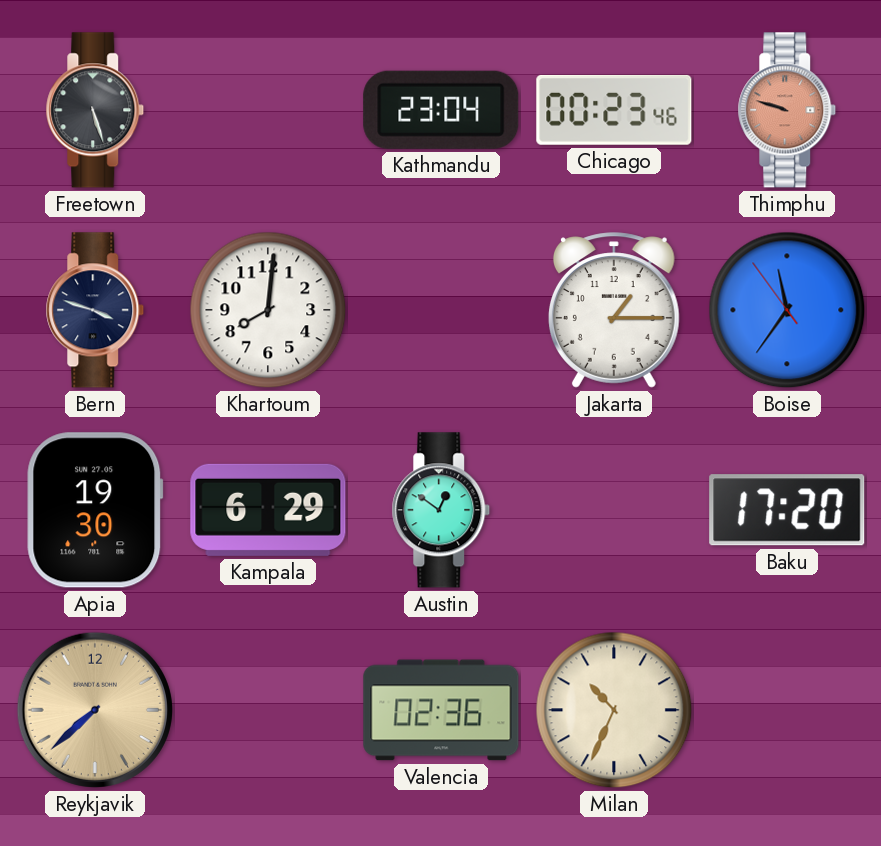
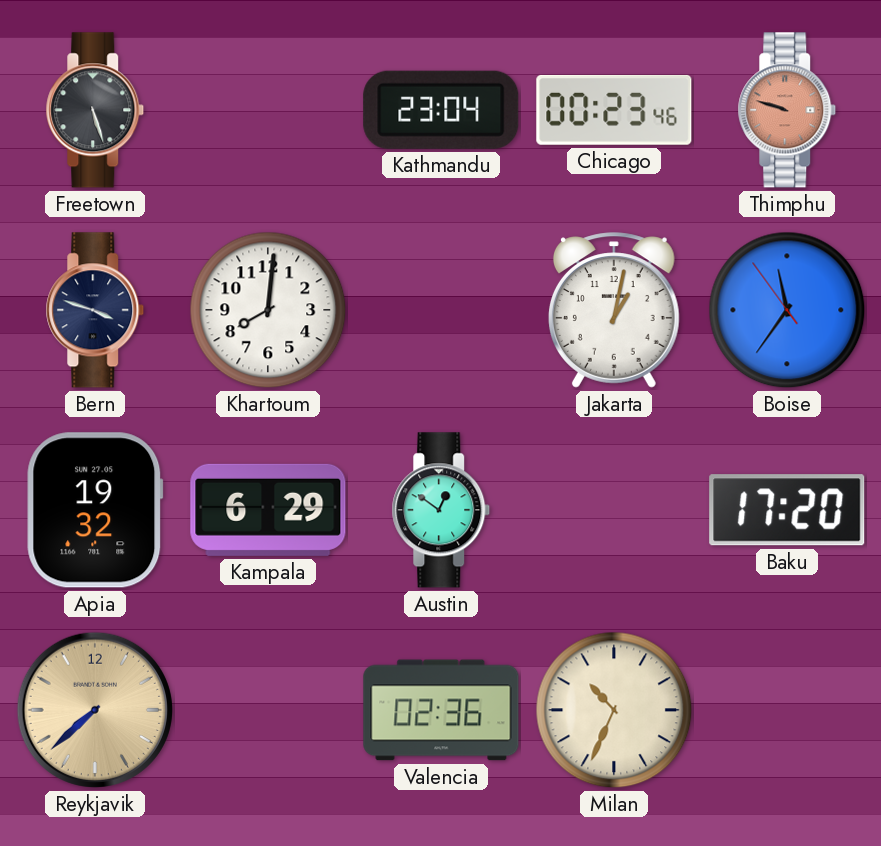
Jakarta: 1:15 -> 1:02
Apia: 19:30 -> 19:32
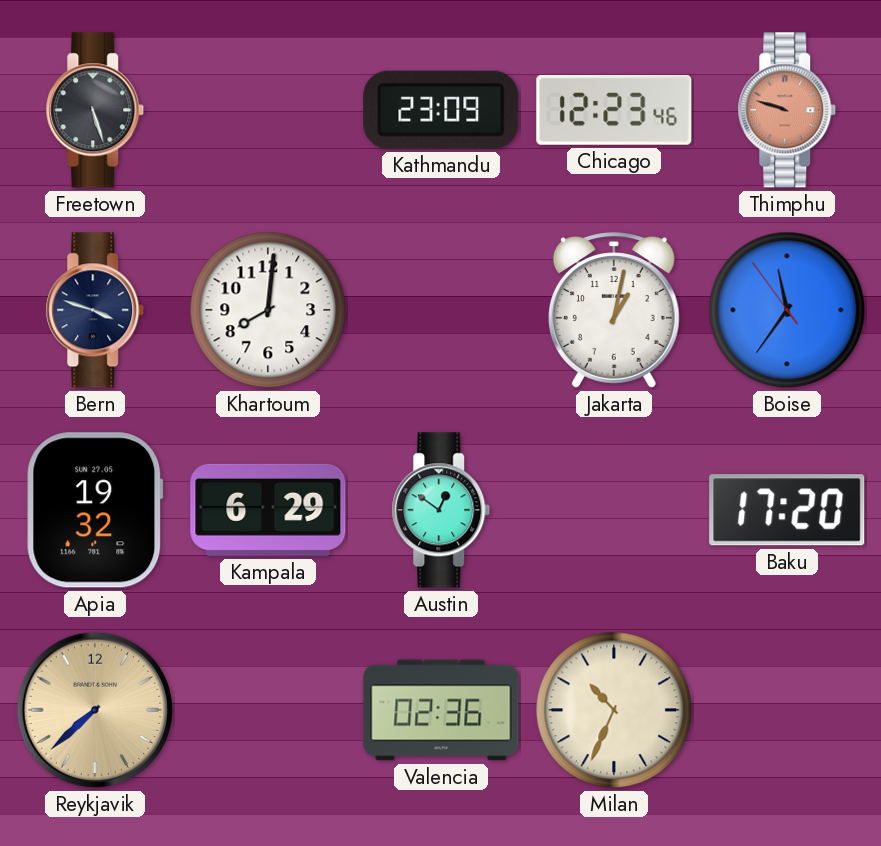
Kathmandu: 23:04 -> 23:09
Chicago: 00:23 -> 12:23
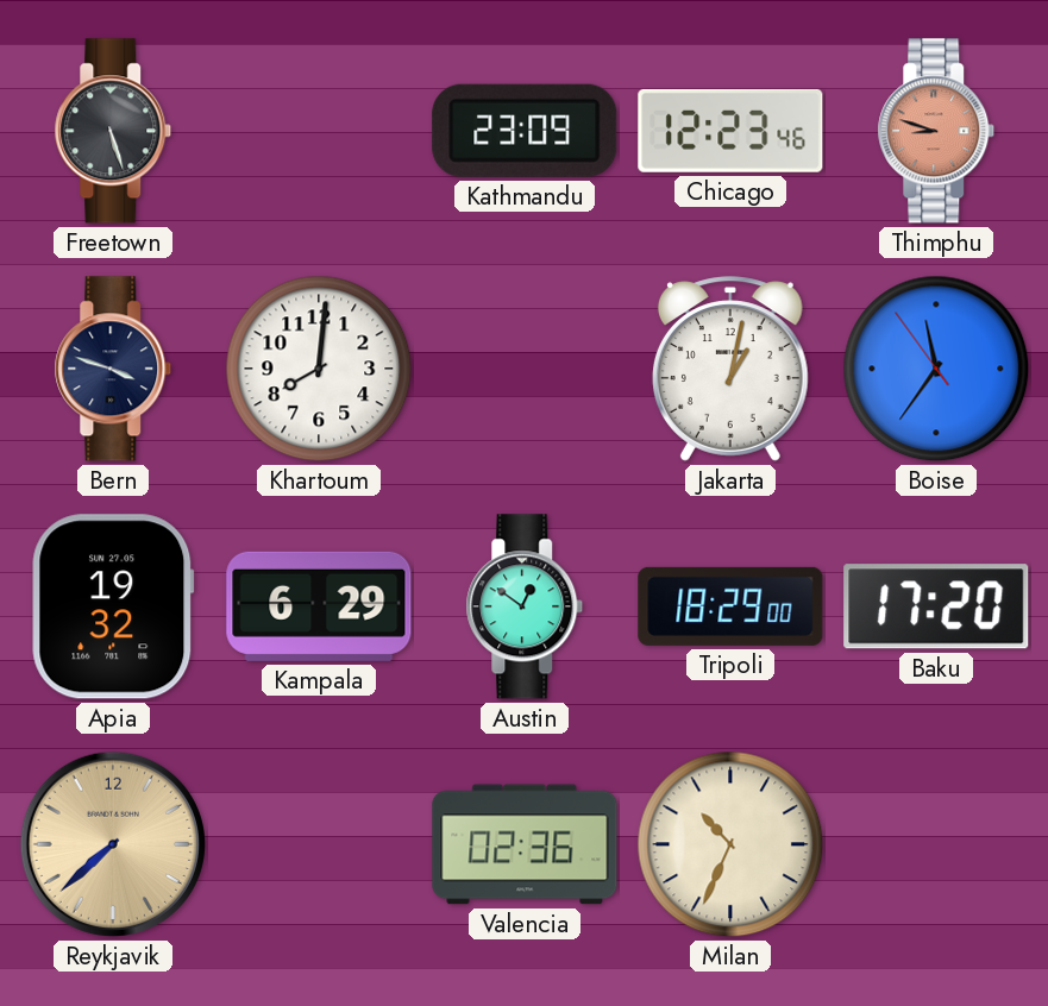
Thimphu: 9:48 -> 8:48
Tripoli: none -> 18:29
